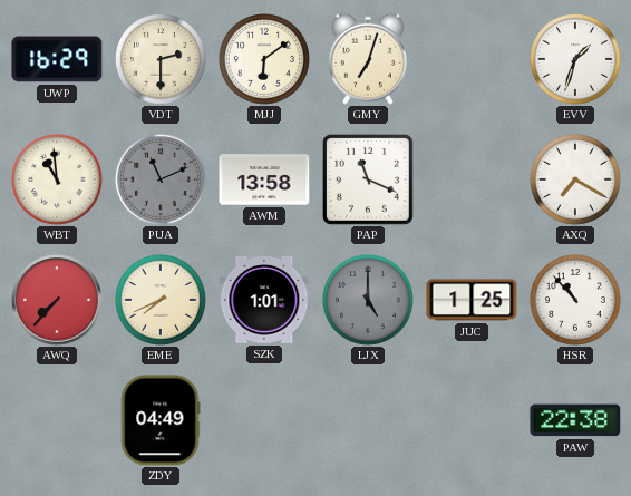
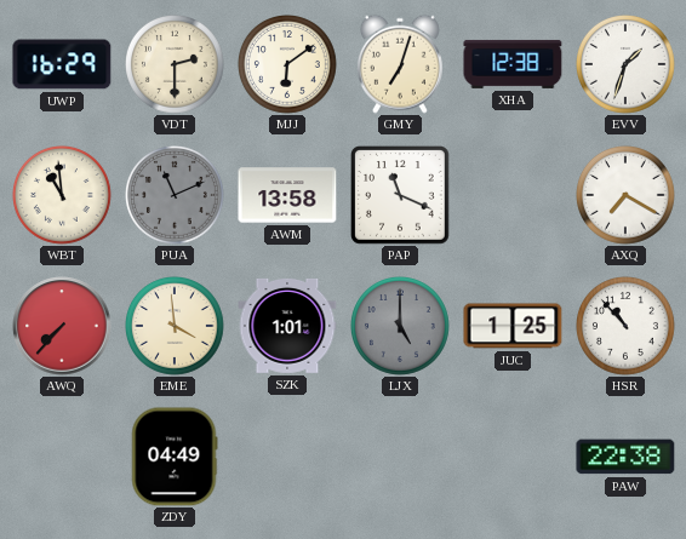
XHA: none -> 12:38
EME: 7:41 -> 3:59
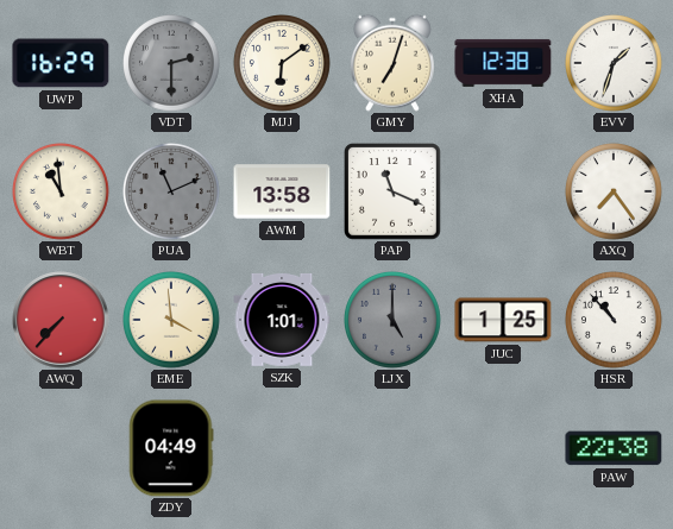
VDT dial: cream -> grey
AXQ: 7:20 -> 7:24
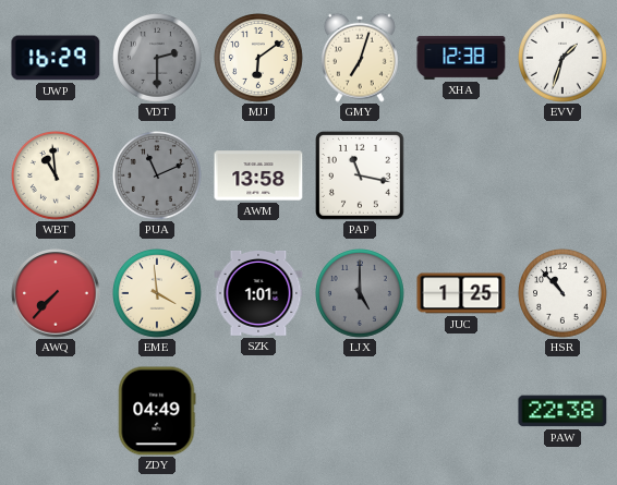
PAP: 11:19 -> 11:17
AXQ: 7:24 -> none
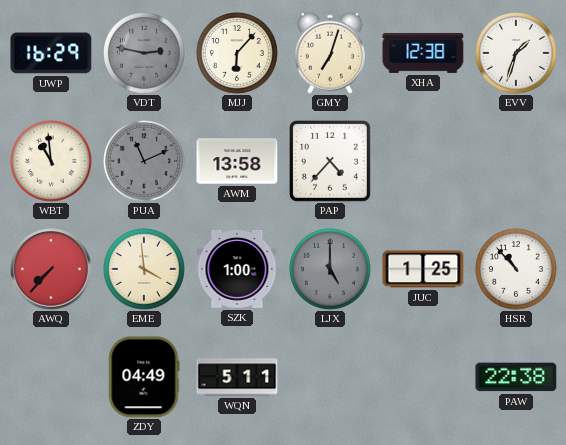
VDT: 2:30 -> 2:47
MJJ: 6:09 -> 6:07
PAP: 11:17 -> 4:37
SZK: 1:01 -> 1:00
WQN: none -> 5:11
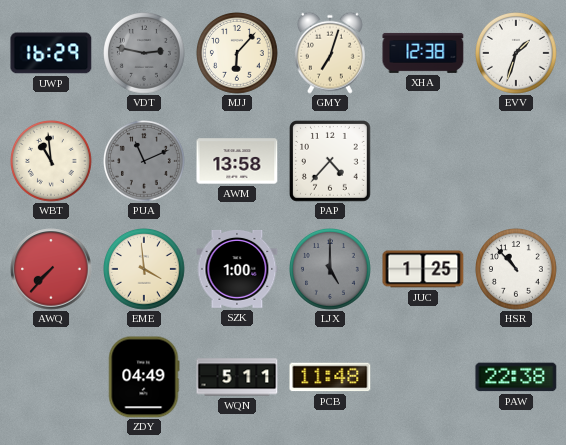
PCB: none -> 11:48
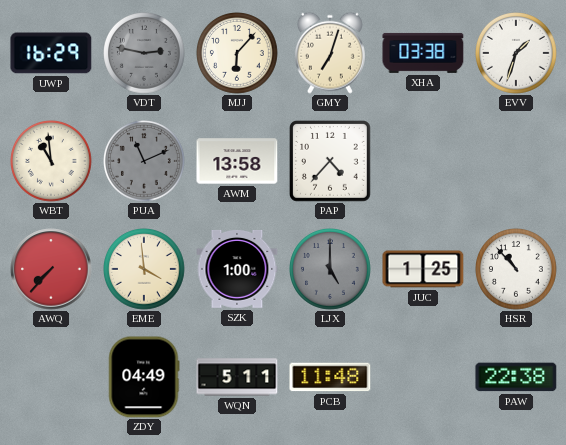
XHA: 12:38 -> 03:38
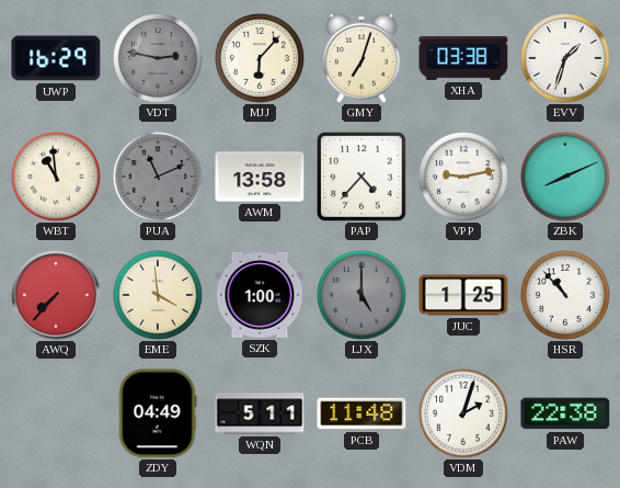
VPP: none -> 9:13
ZBK: none -> 8:11
VDM: none -> 2:03
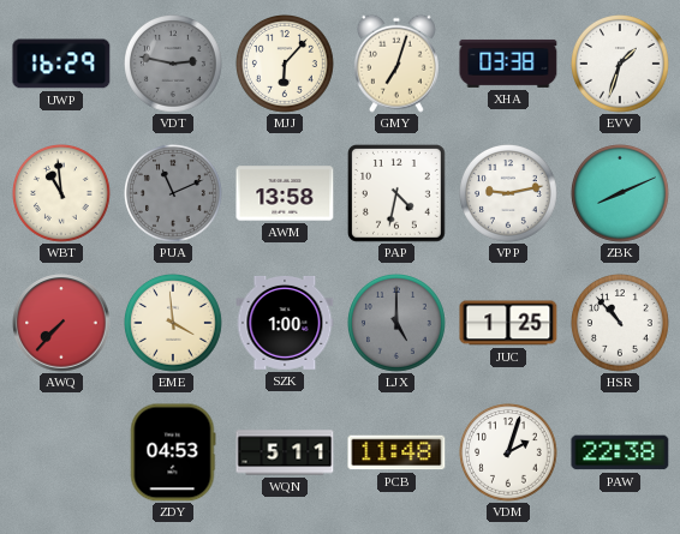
PAP: 4:37 -> 4:32
ZDY: 04:49 -> 04:53
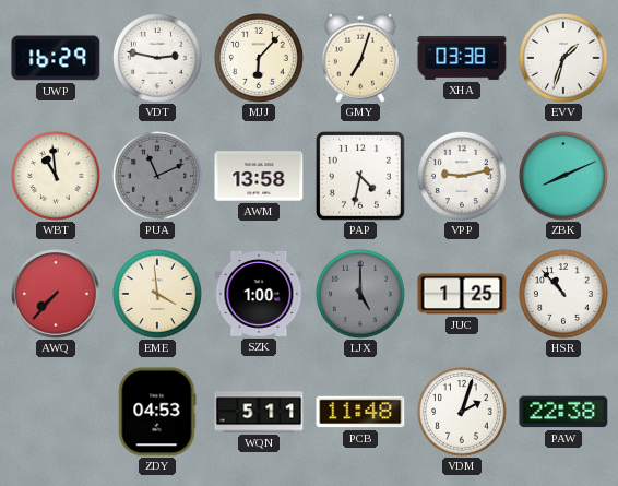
VDT dial: grey -> white
